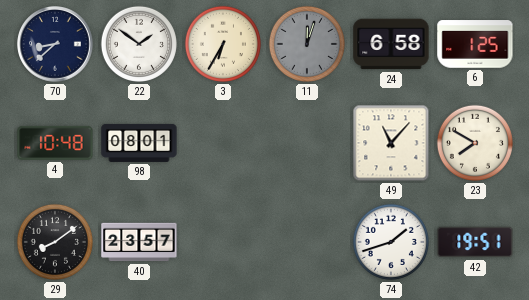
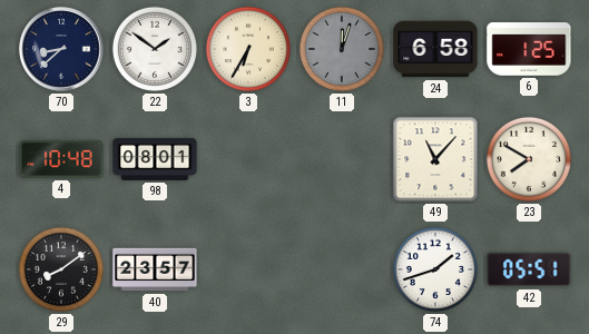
42: 19:51 -> 05:51
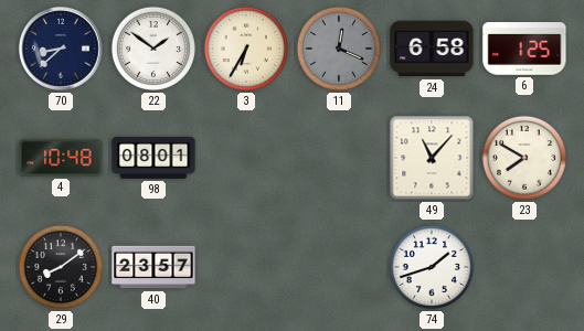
11: 12:03 -> 12:19
42: 05:51 -> none
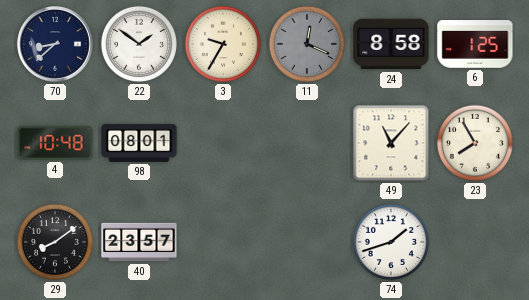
3: 6:35 -> 9:35
24: 6:58 -> 8:58
23: 7:50 -> 7:55
